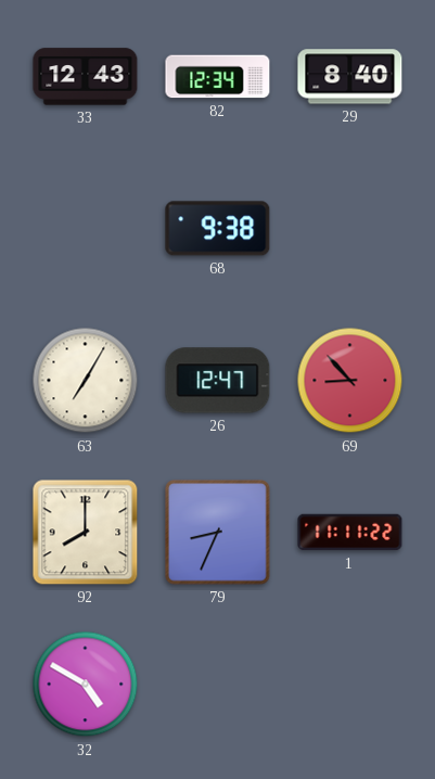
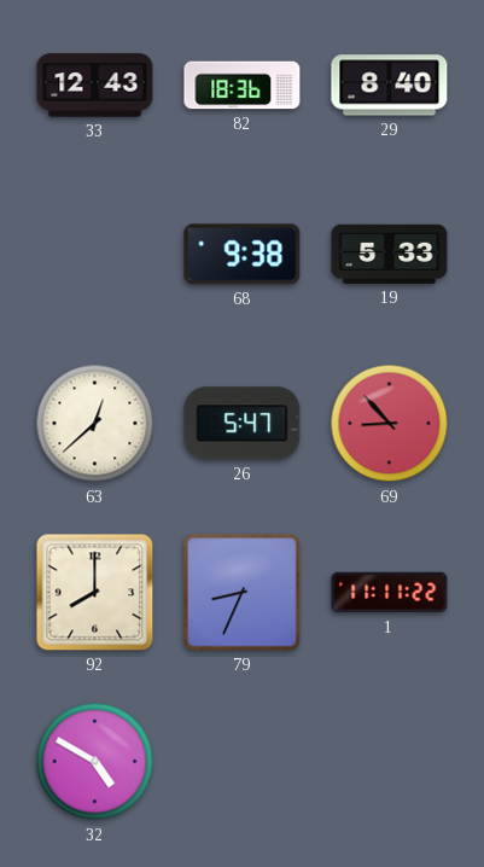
82: 12:34 -> 18:36
19: none -> 5:33
63: 7:05 -> 12:38
26: 12:47 -> 5:47
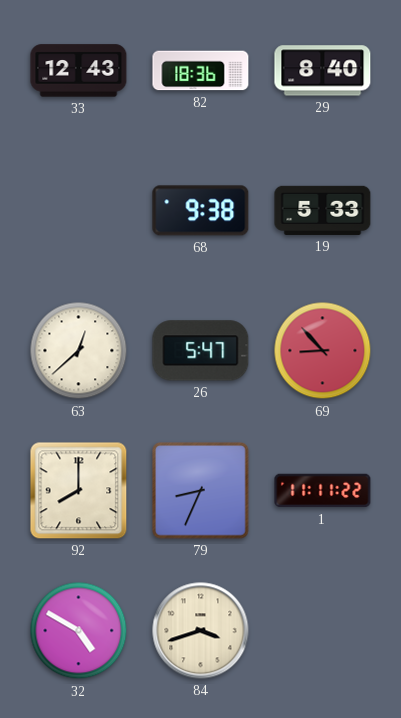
84: none -> 3:42
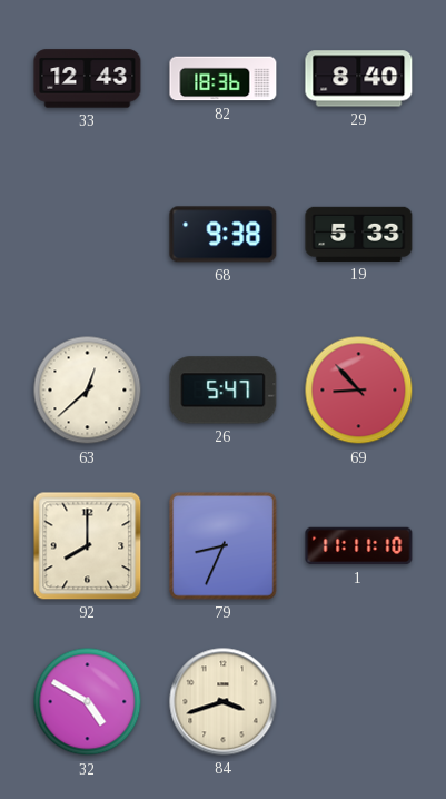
1: 11:11:22 -> 11:11:10
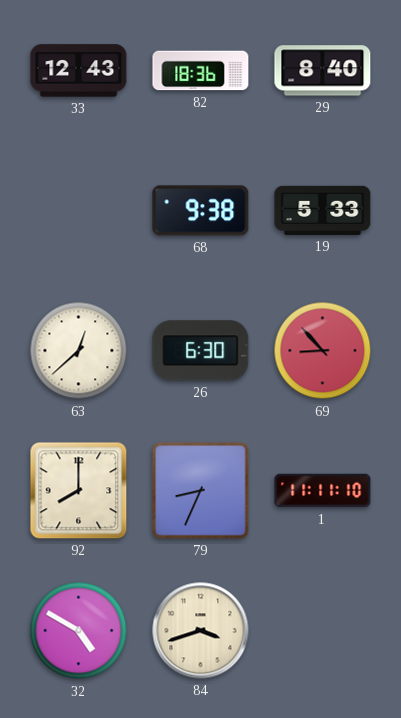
26: 5:47 -> 6:30
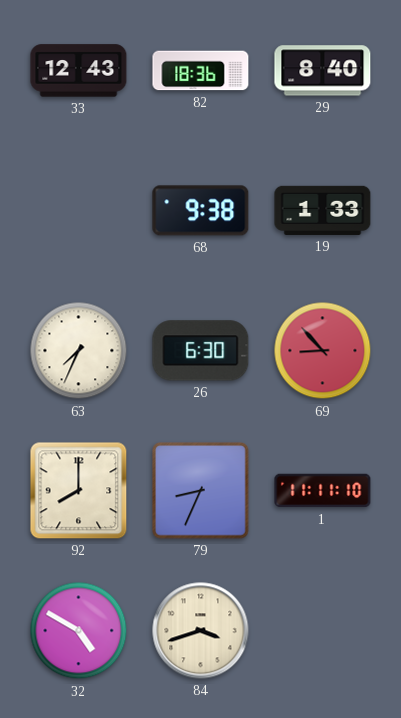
19: 5:33 -> 1:33
63: 12:38 -> 7:34
